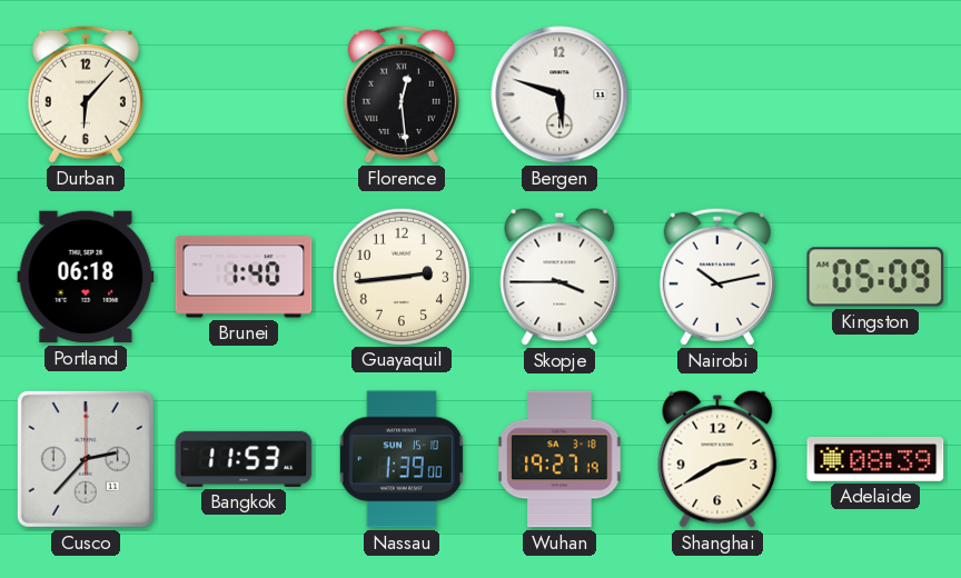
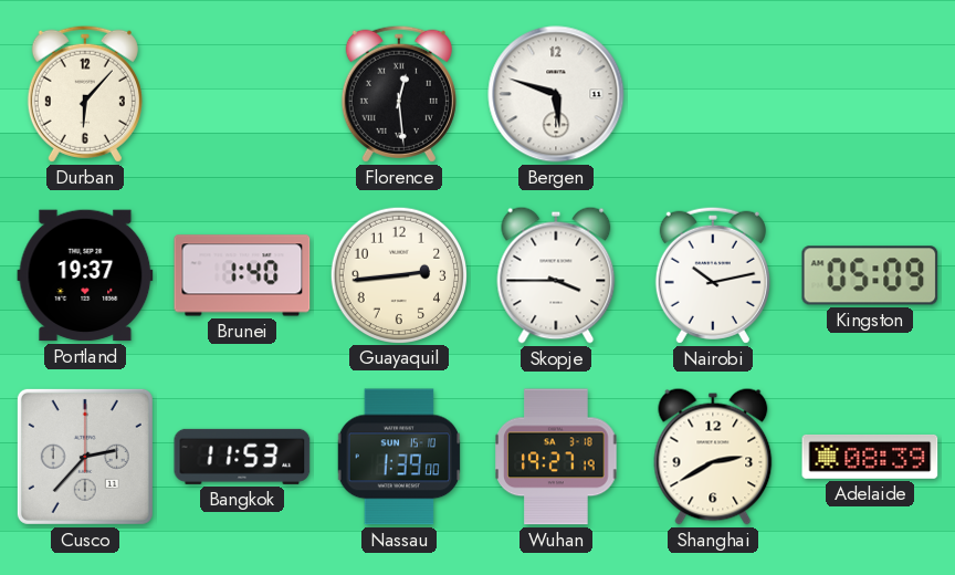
Portland: 06:18 -> 19:37
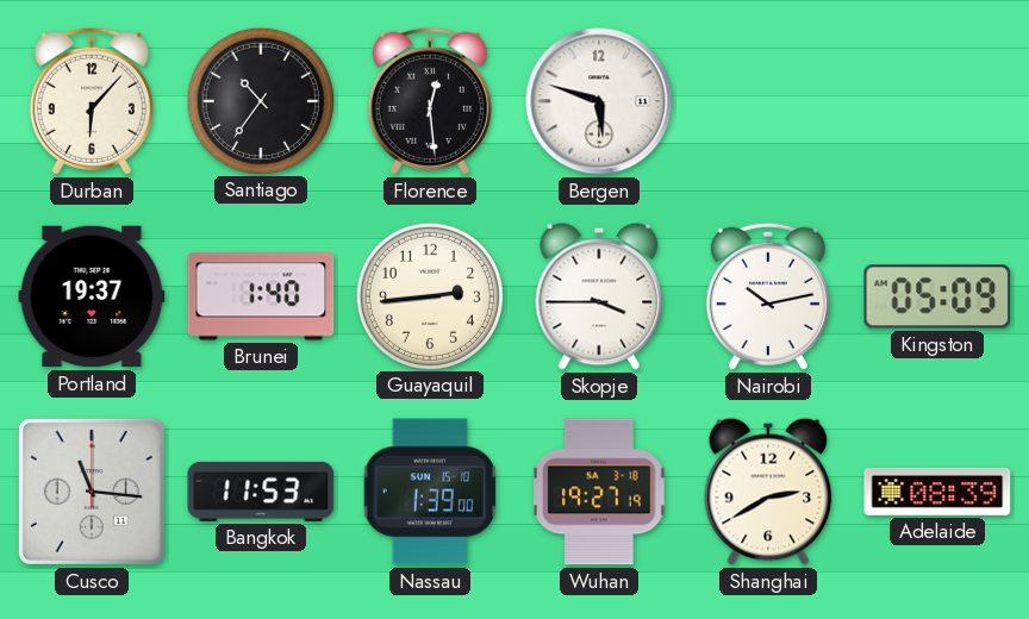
Santiago: none -> 10:36
Cusco: 2:37 -> 11:16
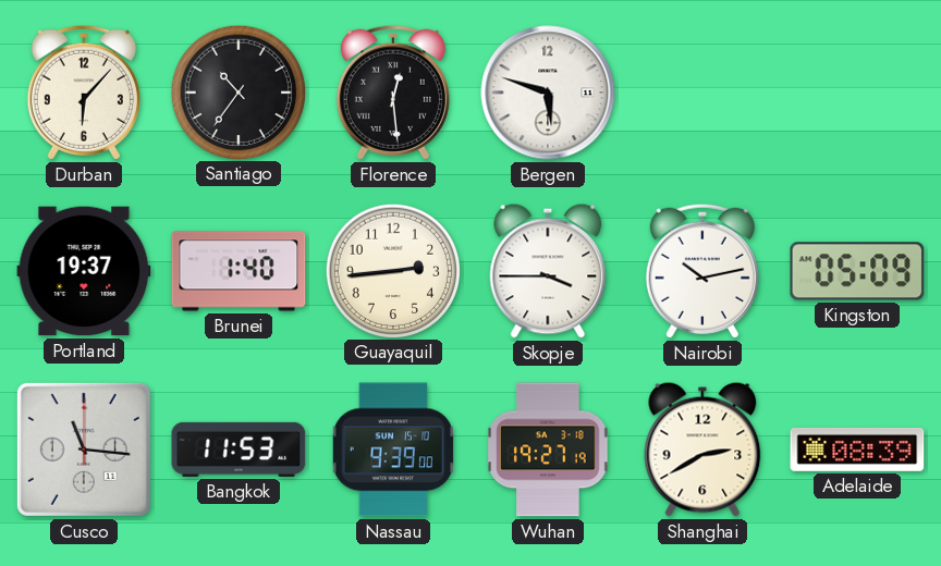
Nassau: 1:39 -> 9:39
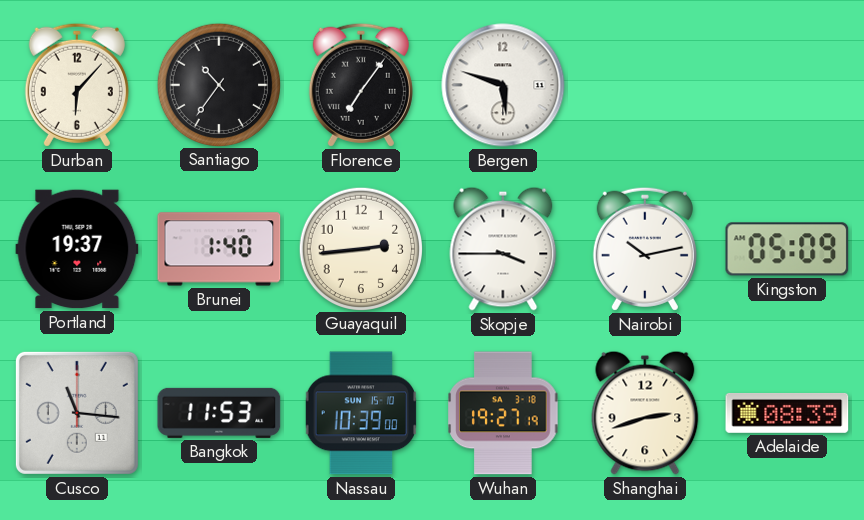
Florence: 12:29 -> 7:06
Nassau: 9:39 -> 10:39
Shanghai: 2:40 -> 2:42
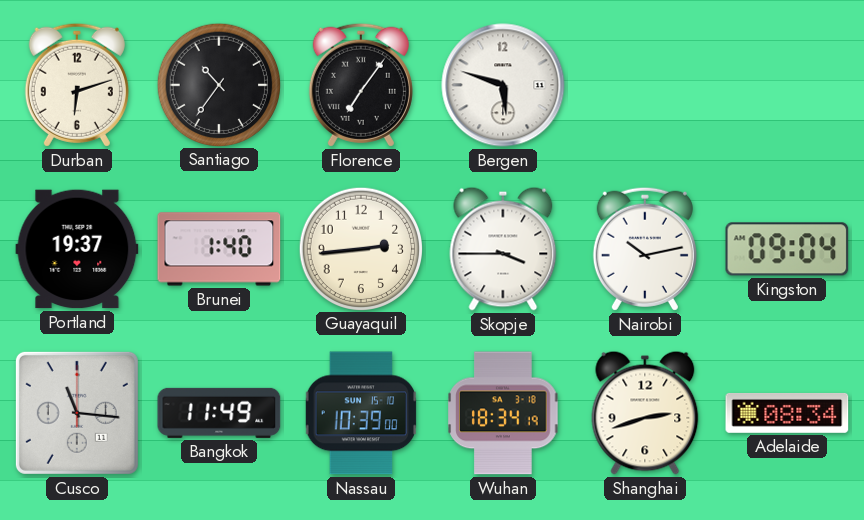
Durban: 6:07 -> 6:12
Kingston: 05:09 -> 09:04
Bangkok: 11:53 -> 11:49
Wuhan: 19:27 -> 18:34
Adelaide: 08:39 -> 08:34
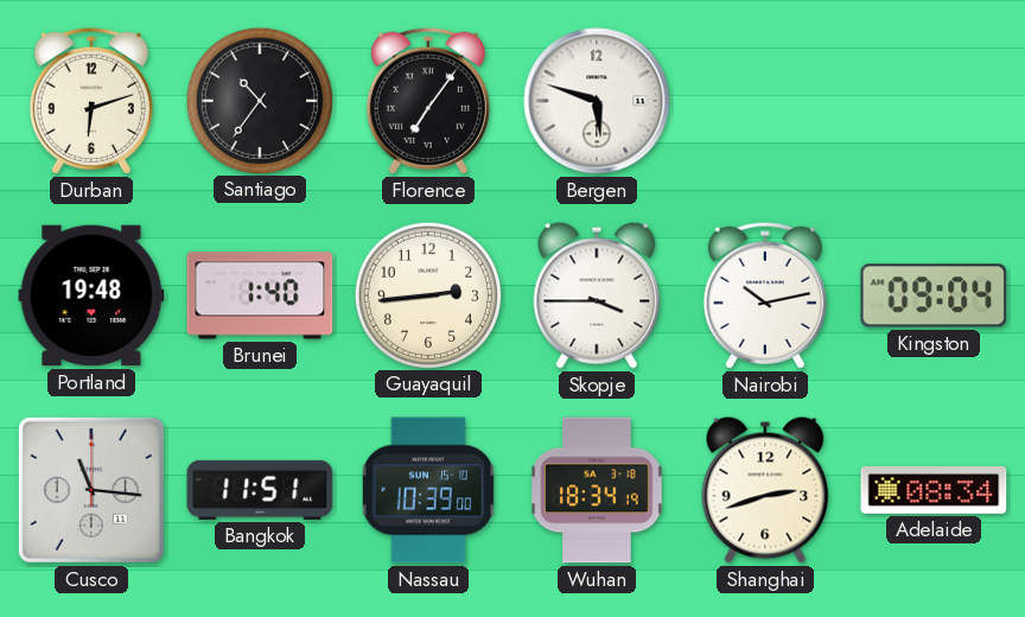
Portland: 19:37 -> 19:48
Bangkok: 11:49 -> 11:51
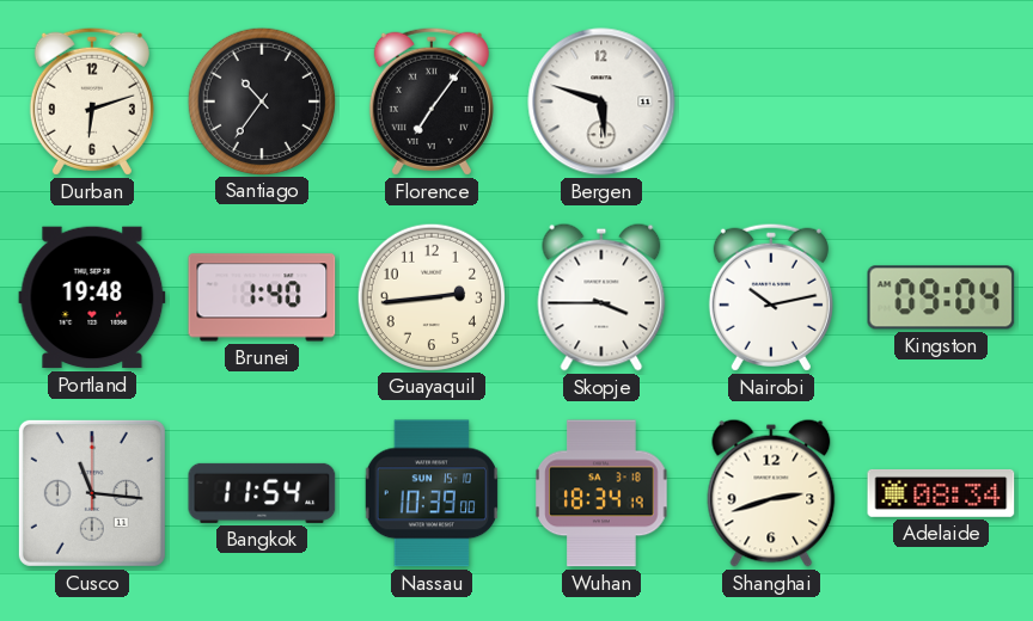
Bangkok: 11:51 -> 11:54
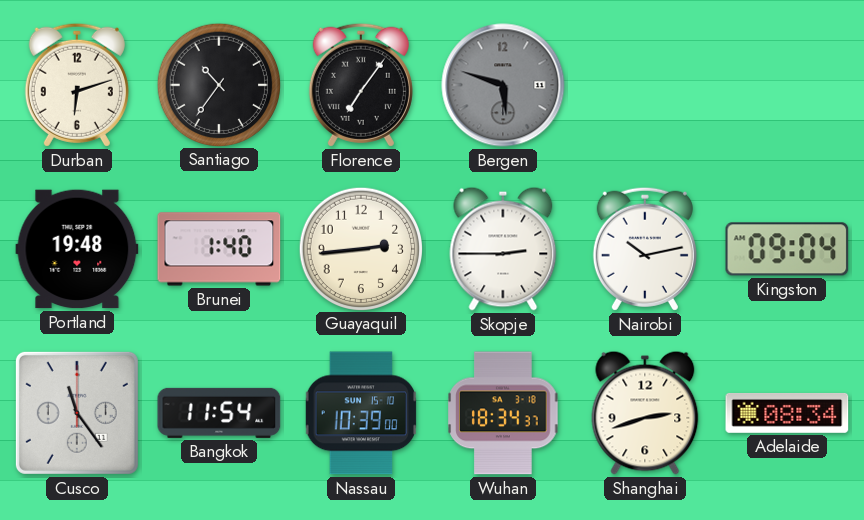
Bergen dial: white -> grey
Skopje: 3:45 -> 2:45
Cusco: 11:16 -> 11:24
Wuhan: 18:34:19 -> 18:34:37
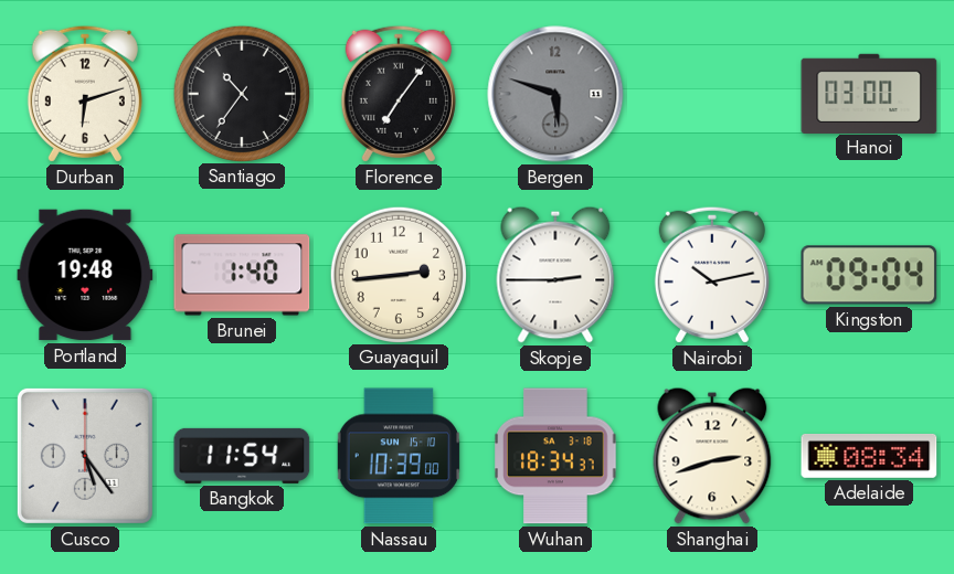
Hanoi: none -> 03:00
Cusco: 11:24 -> 5:24
